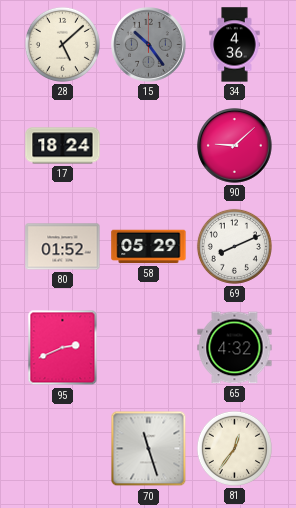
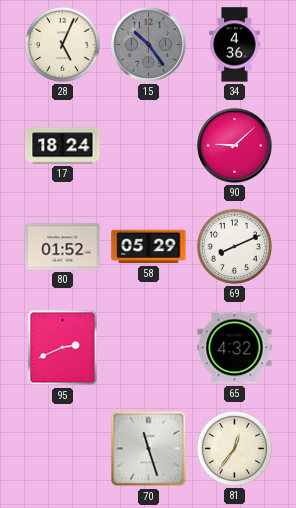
28: 5:08 -> 5:04
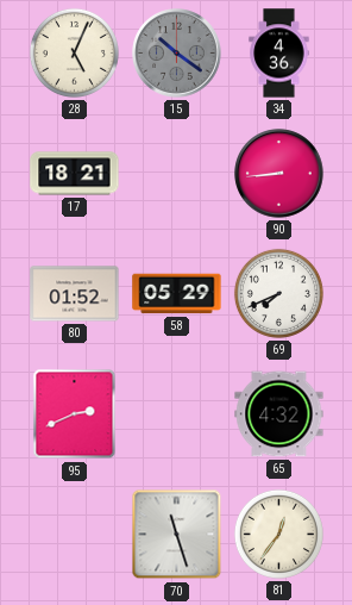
15: 10:24 -> 10:21
17: 18:24 -> 18:21
90: 9:08 -> 8:44
69: 8:11 -> 7:41
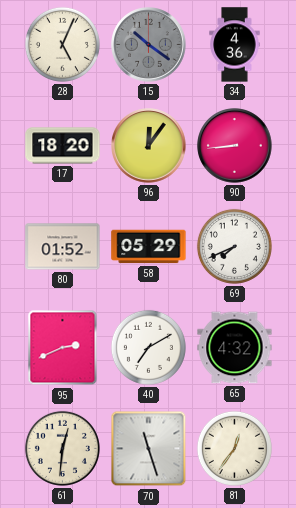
17: 18:21 -> 18:20
96: none -> 12:06
40: none -> 7:10
61: none -> 12:31
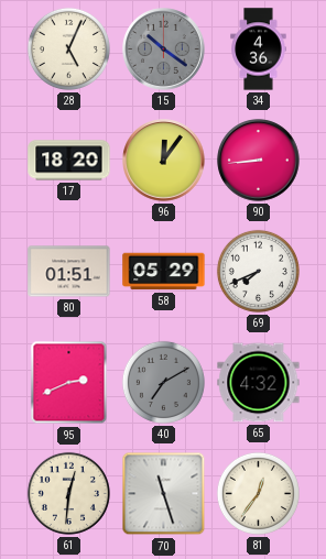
80: 01:52 -> 01:51
40 dial: white -> grey
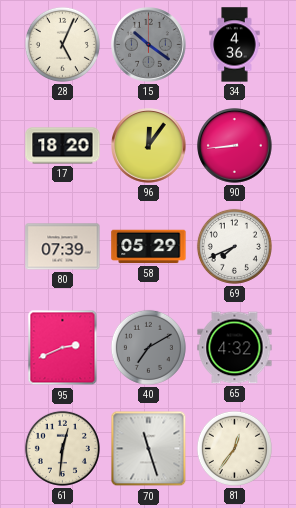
80: 01:51 -> 07:39
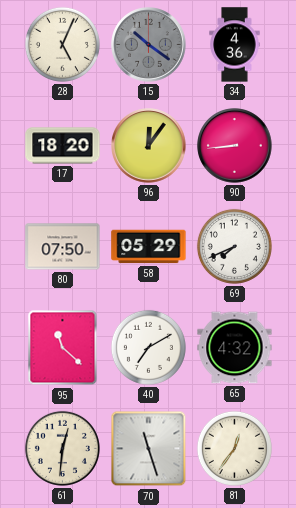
80: 07:39 -> 07:50
95: 2:41 -> 11:22
40 dial: grey -> white
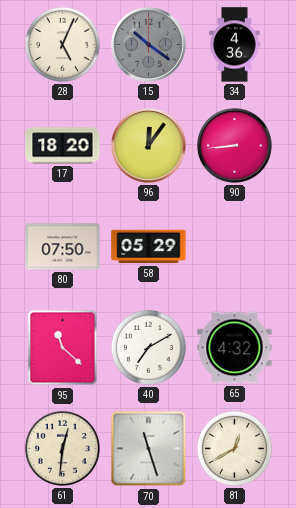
69: 7:41 -> none
81: 12:36 -> 12:40
